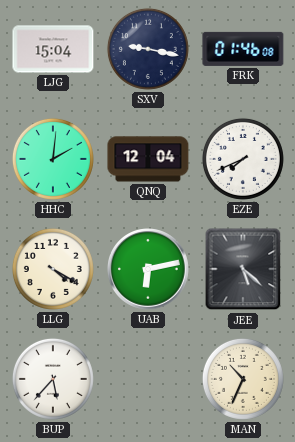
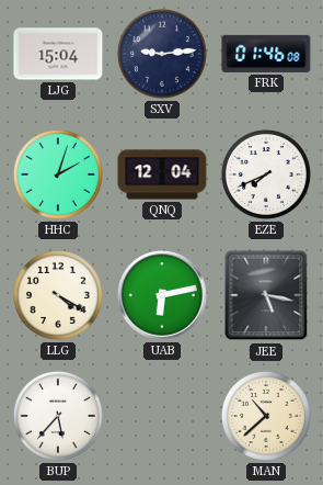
SXV: 9:17 -> 9:14
HHC: 2:01 -> 2:03
JEE: 5:22 -> 5:17
MAN: 10:34 -> 10:38
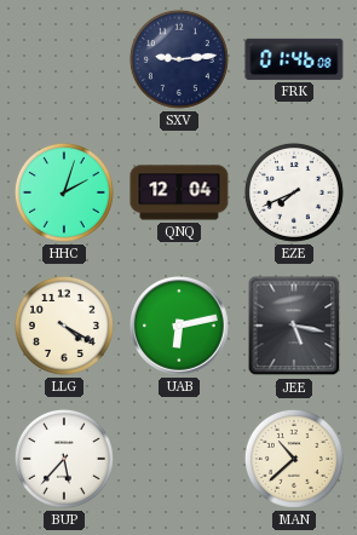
LJG: 15:04 -> none
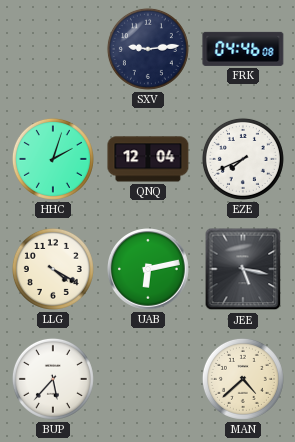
FRK: 01:46 -> 04:46
MAN: 10:38 -> 4:38
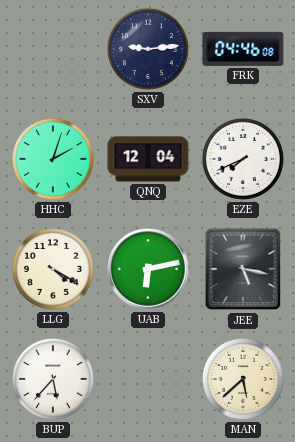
MAN: 4:38 -> 5:38
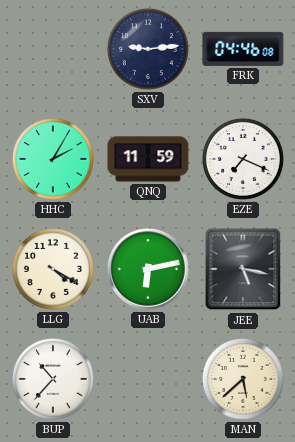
HHC: 2:03 -> 2:05
QNQ: 12:04 -> 11:59
EZE: 7:41 -> 7:19
BUP: 5:37 -> 10:37
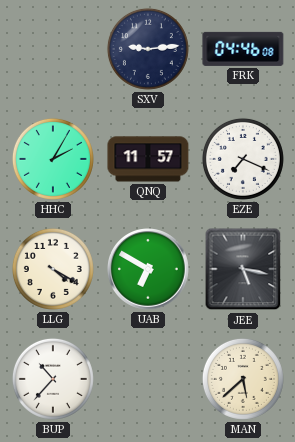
QNQ: 11:59 -> 11:57
UAB: 6:13 -> 6:50
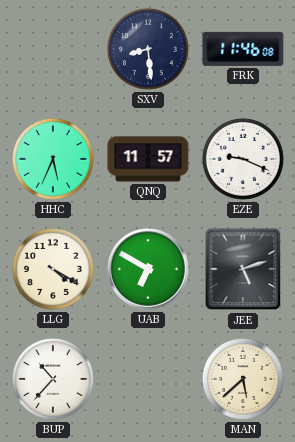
SXV: 9:14 -> 8:29
FRK: 04:46 -> 11:46
HHC: 2:05 -> 5:34
EZE: 7:19 -> 9:19
JEE: 5:17 -> 5:12
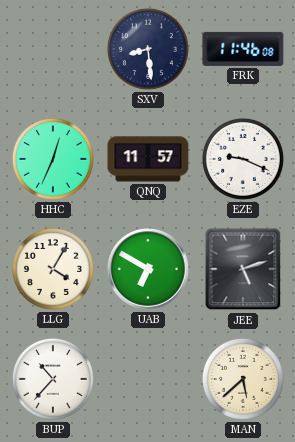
HHC: 5:34 -> 12:34
LLG: 4:20 -> 4:05
